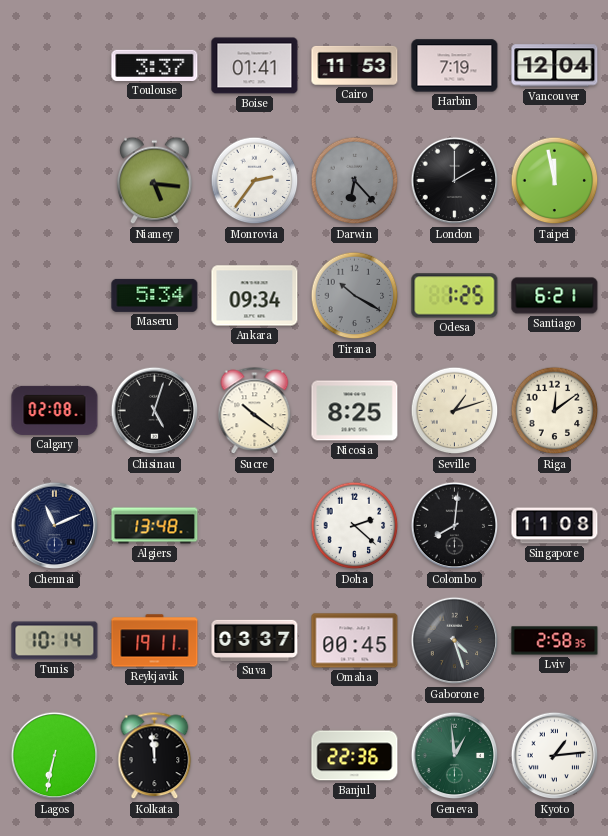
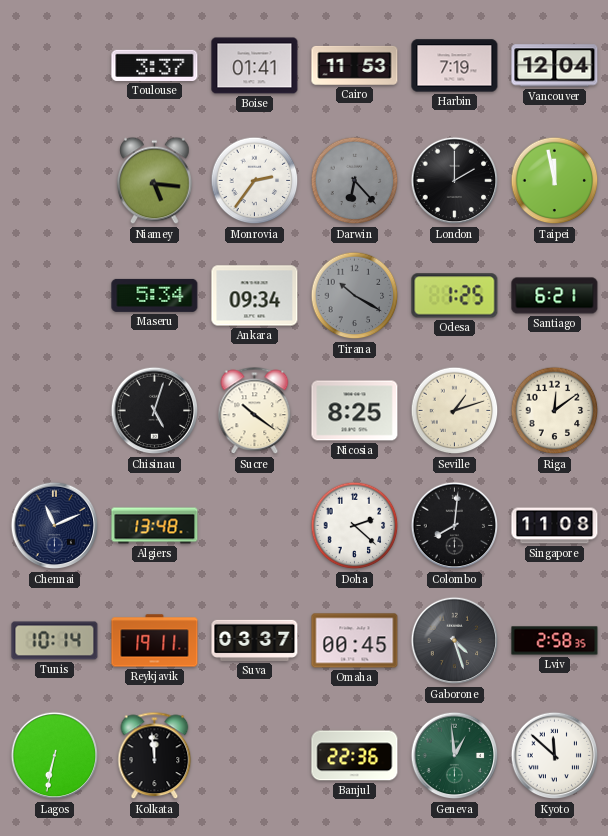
Calgary: 02:08 -> none
Kyoto: 1:14 -> 11:52
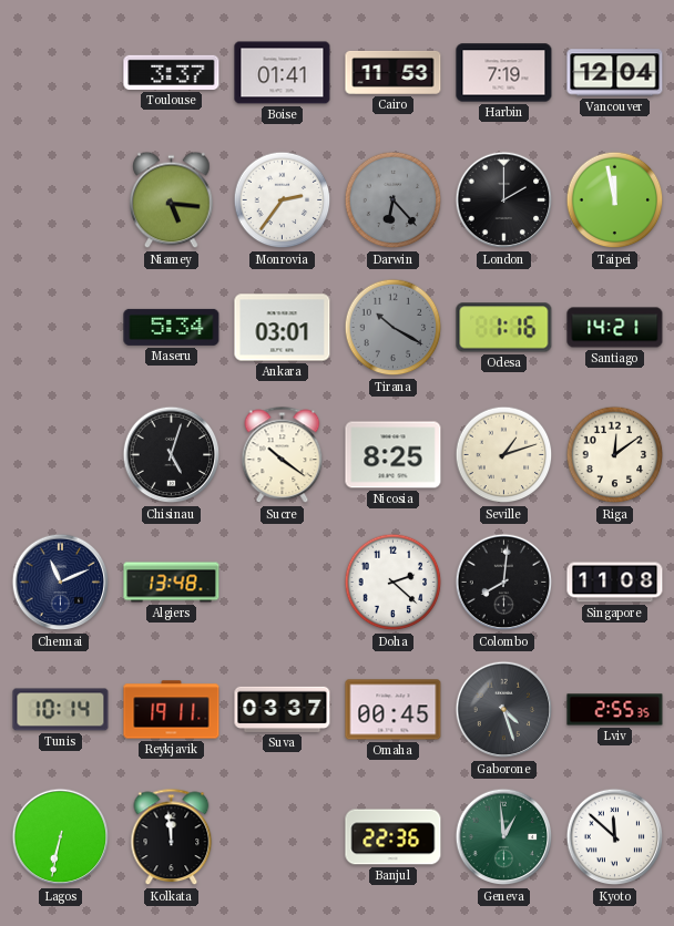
Ankara: 09:34 -> 03:01
Odesa: 1:25 -> 1:16
Santiago: 6:21 -> 14:21
Lviv: 2:58 -> 2:55
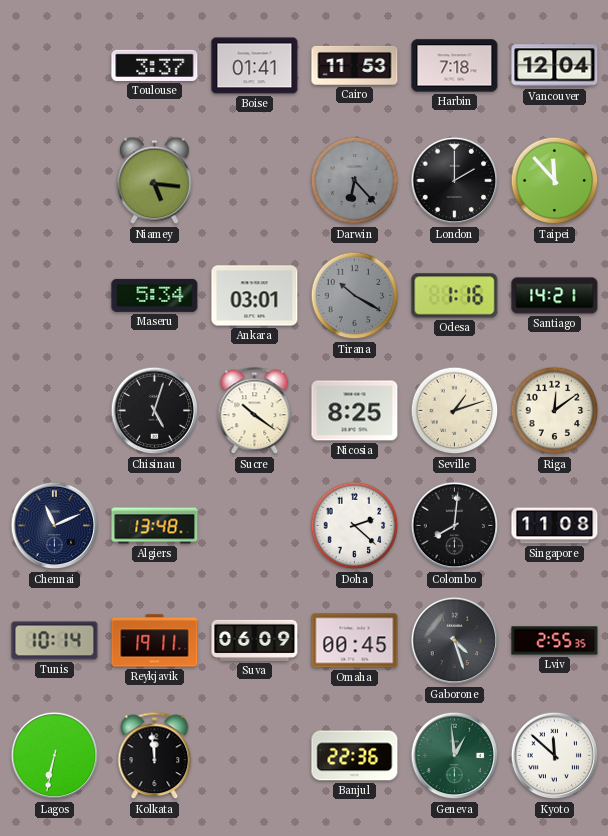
Harbin: 7:19 -> 7:18
Monrovia: 2:36 -> none
Taipei: 11:58 -> 11:53
Suva: 03:37 -> 06:09
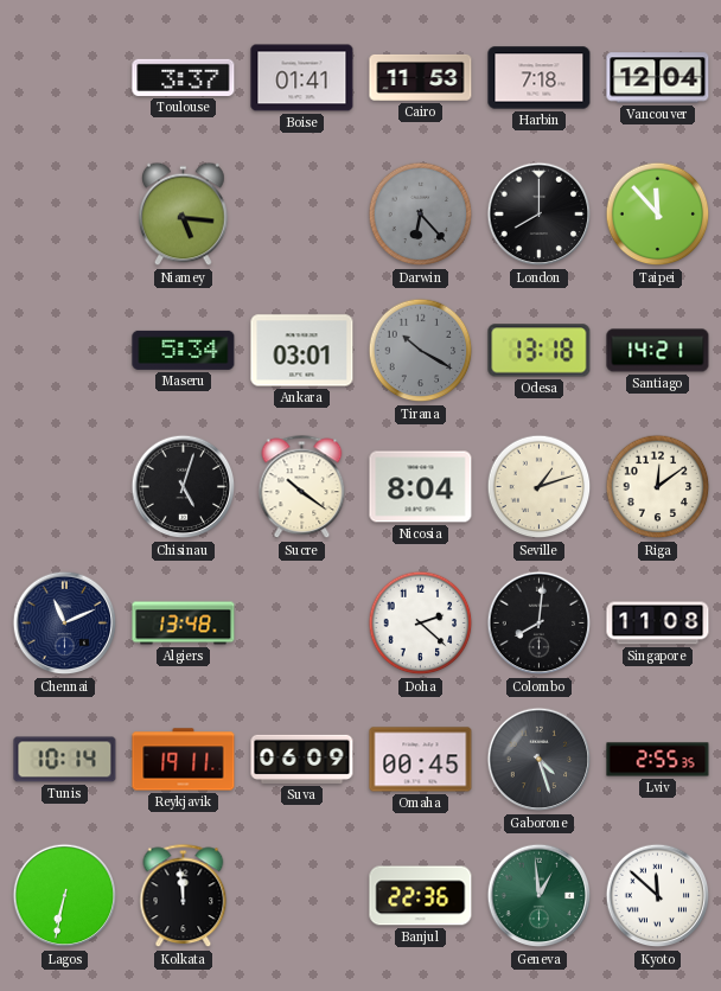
London: 2:00 -> 8:00
Odesa: 1:16 -> 13:18
Nicosia: 8:25 -> 8:04
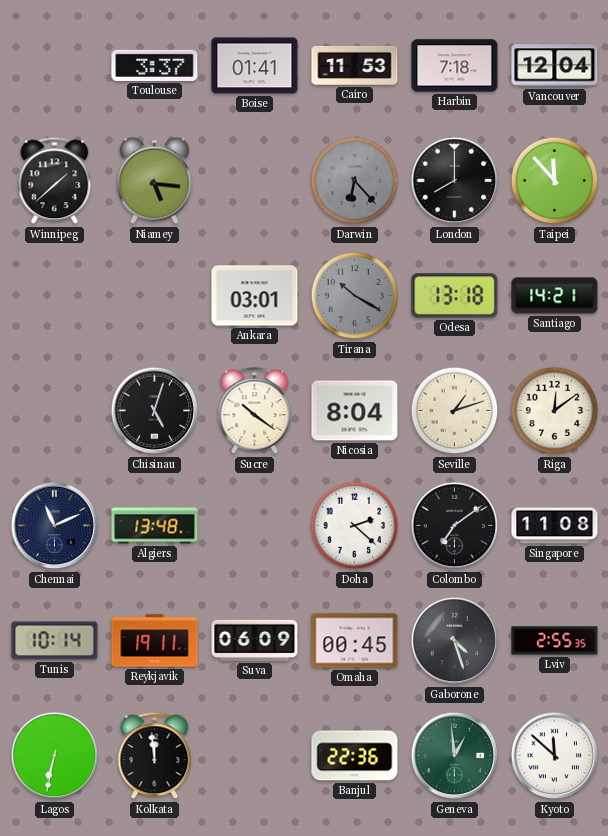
Winnipeg: none -> 1:38
Maseru: 5:34 -> none
Colombo: 8:01 -> 7:09
